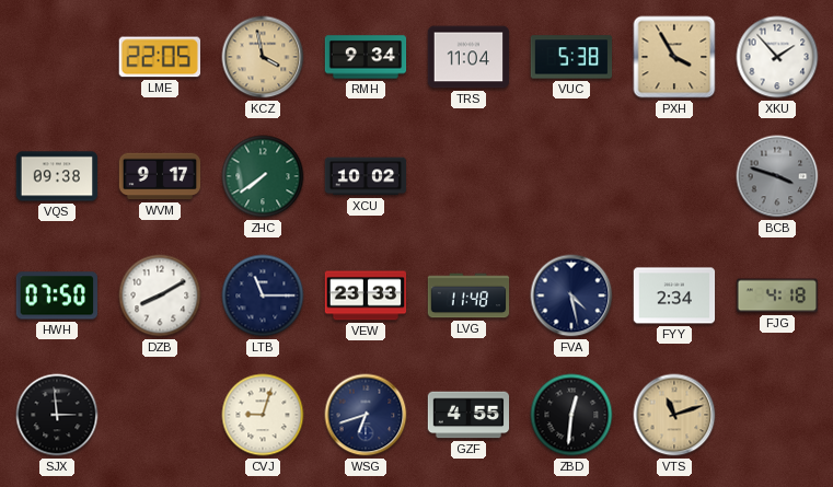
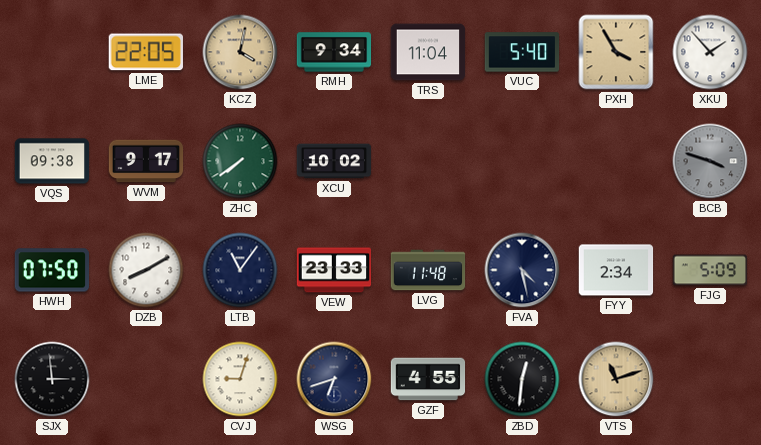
KCZ: 3:58 -> 4:02
VUC: 5:38 -> 5:40
LTB: 11:15 -> 11:06
FJG: 4:18 -> 5:09
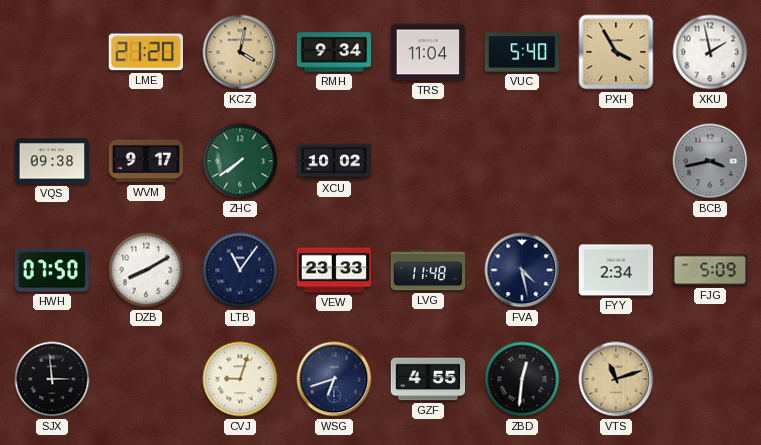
LME: 22:05 -> 21:20
XKU: 1:53 -> 1:58
BCB: 3:48 -> 3:43
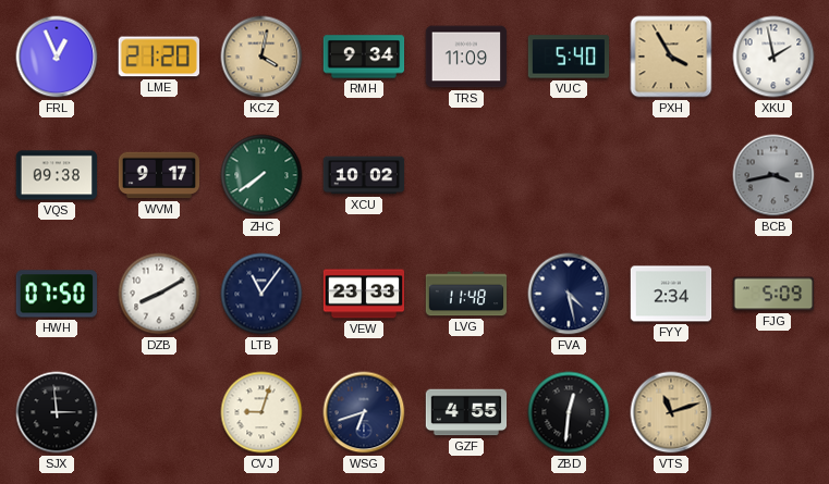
FRL: none -> 12:56
TRS: 11:04 -> 11:09
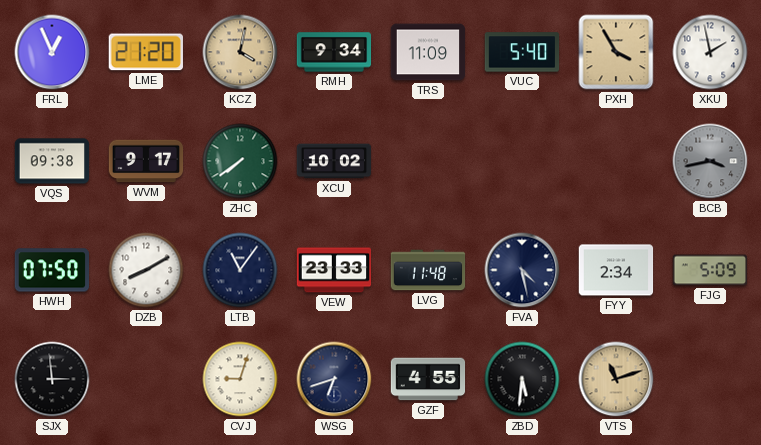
ZBD: 12:31 -> 5:31
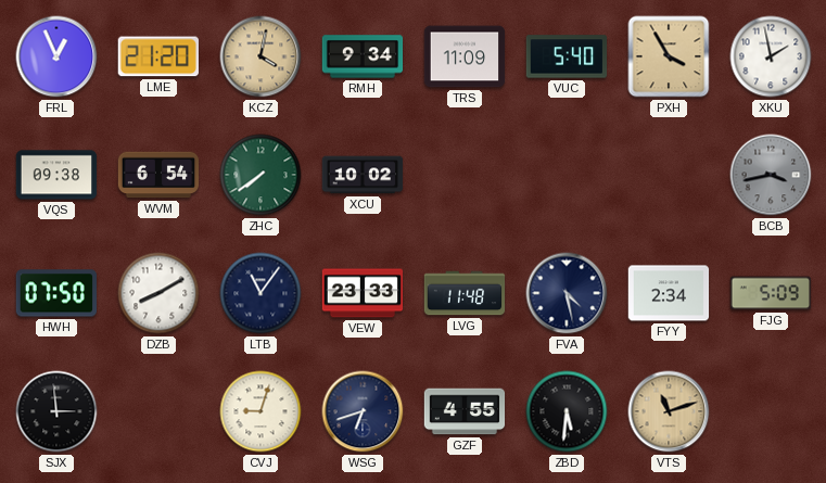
WVM: 9:17 -> 6:54
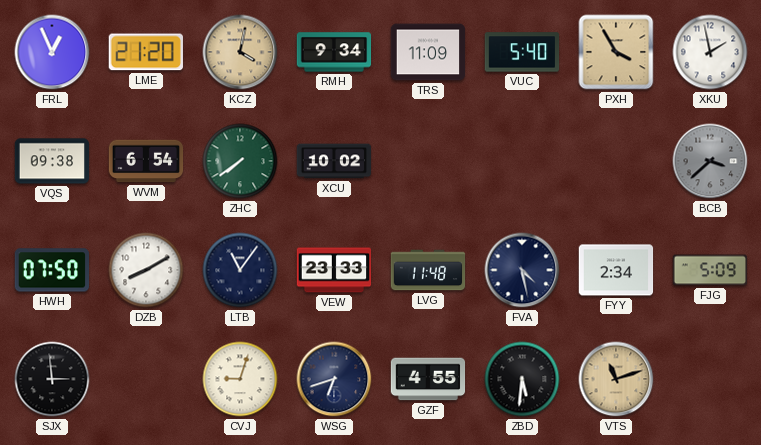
BCB: 3:43 -> 3:38
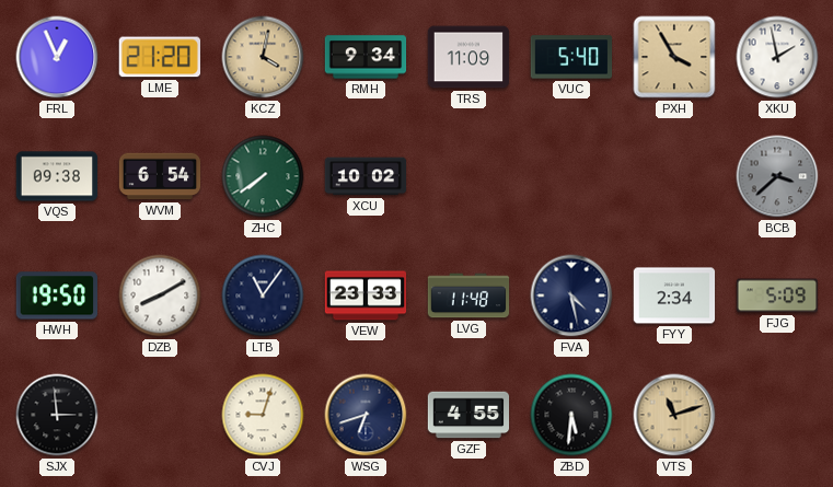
HWH: 07:50 -> 19:50
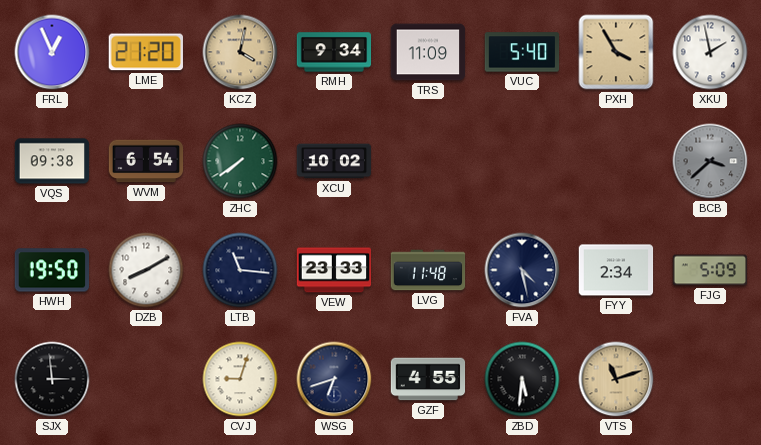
LTB: 11:06 -> 11:16
